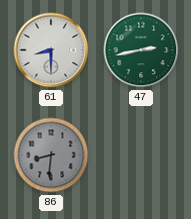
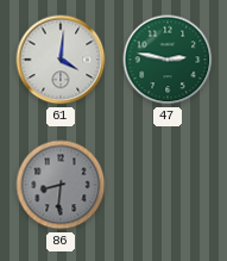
61: 8:30 -> 4:01
47: 2:43 -> 2:47
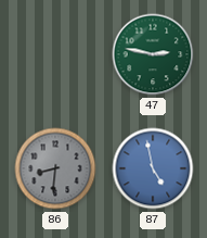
61: 4:01 -> none
87: none -> 4:58
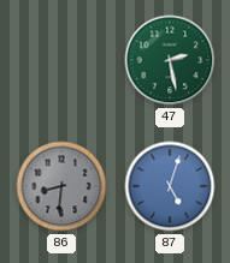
47: 2:47 -> 2:28
87: 4:58 -> 5:03
